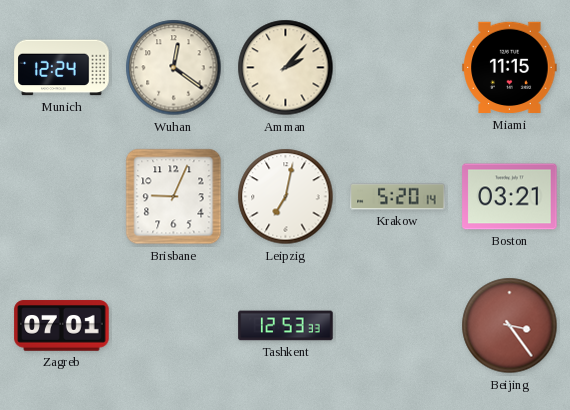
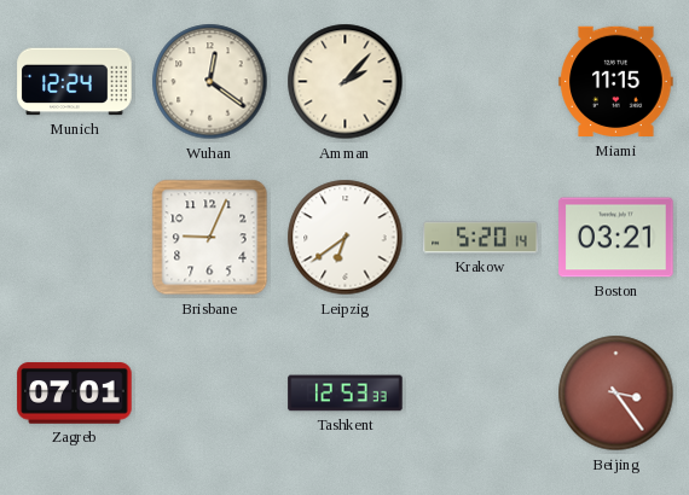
Leipzig: 7:02 -> 6:39
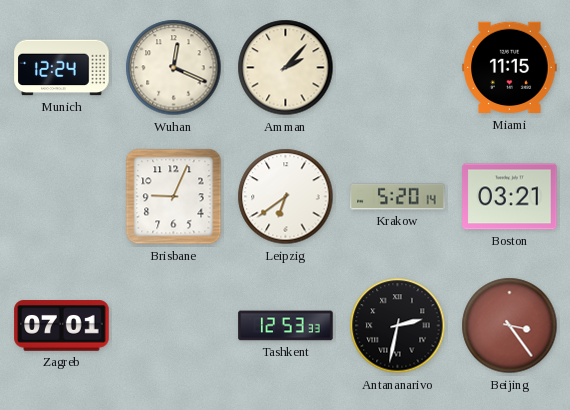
Wuhan: 12:21 -> 12:19
Antananarivo: none -> 2:32
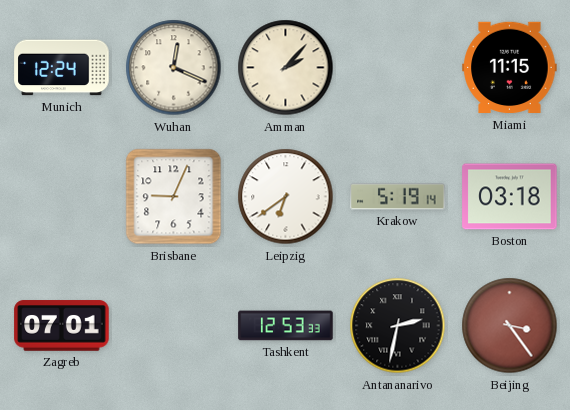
Krakow: 5:20 -> 5:19
Boston: 03:21 -> 03:18
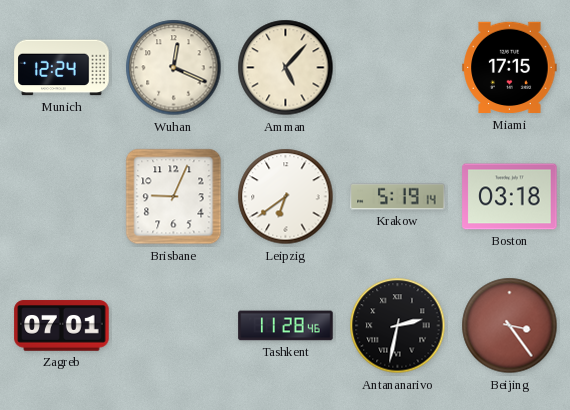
Amman: 2:07 -> 5:07
Miami: 11:15 -> 17:15
Tashkent: 12:53 -> 11:28
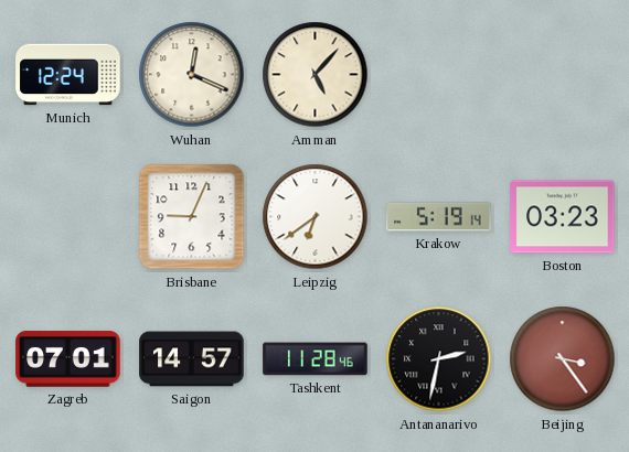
Miami: 17:15 -> none
Boston: 03:18 -> 03:23
Saigon: none -> 14:57
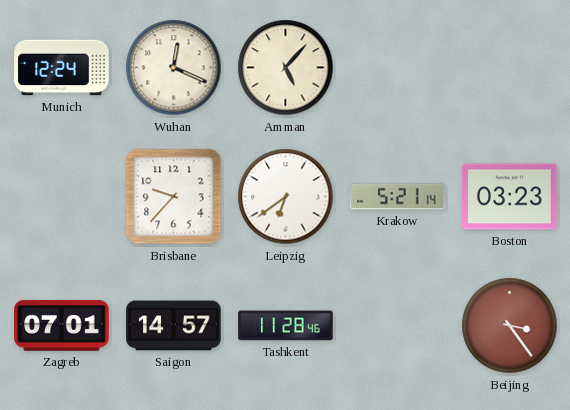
Brisbane: 9:04 -> 9:37
Krakow: 5:19 -> 5:21
Antananarivo: 2:32 -> none
